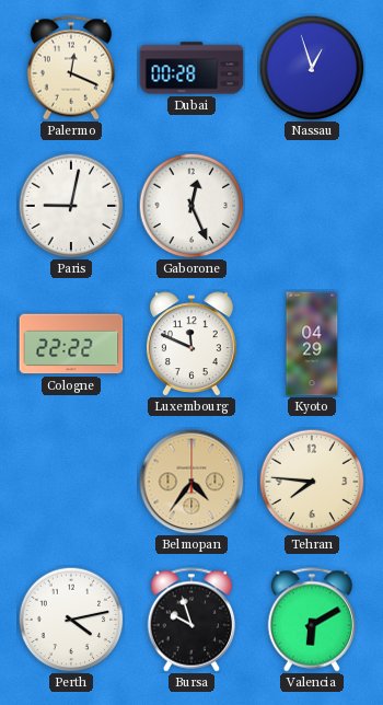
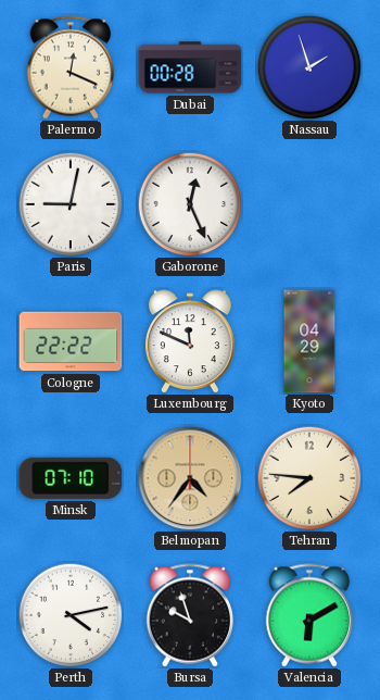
Nassau: 12:57 -> 1:57
Minsk: none -> 07:10
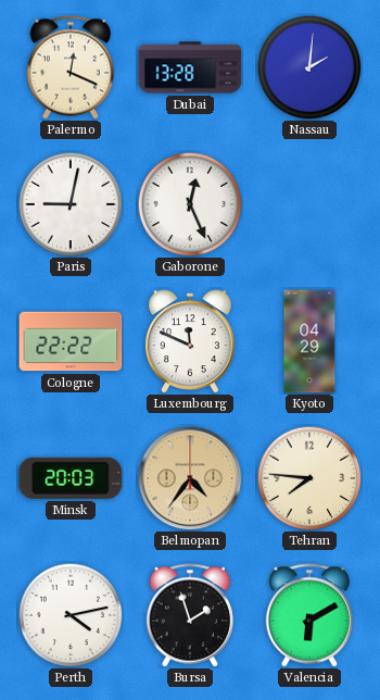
Dubai: 00:28 -> 13:28
Nassau: 1:57 -> 2:01
Minsk: 07:10 -> 20:03
Bursa: 9:57 -> 1:57
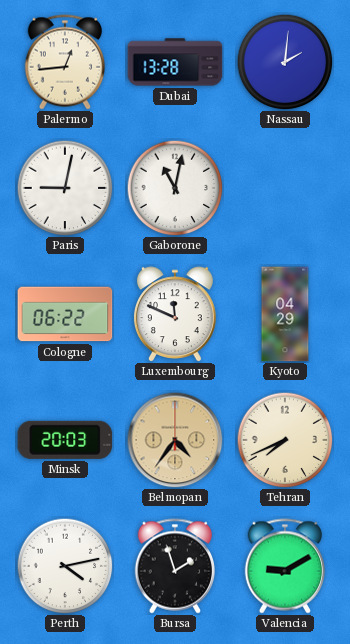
Palermo: 12:19 -> 12:44
Gaborone: 12:26 -> 11:02
Cologne: 22:22 -> 06:22
Tehran: 7:46 -> 7:41
Valencia: 6:10 -> 9:10
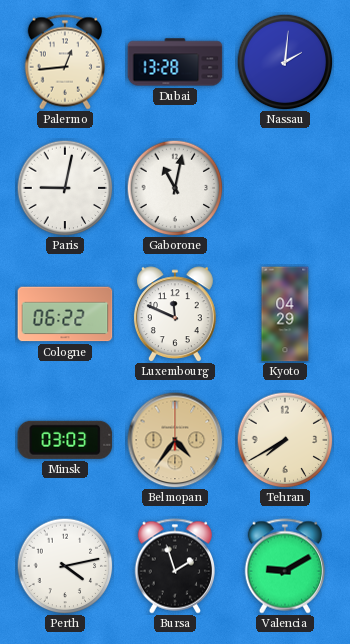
Minsk: 20:03 -> 03:03
Tehran: 7:41 -> 7:40
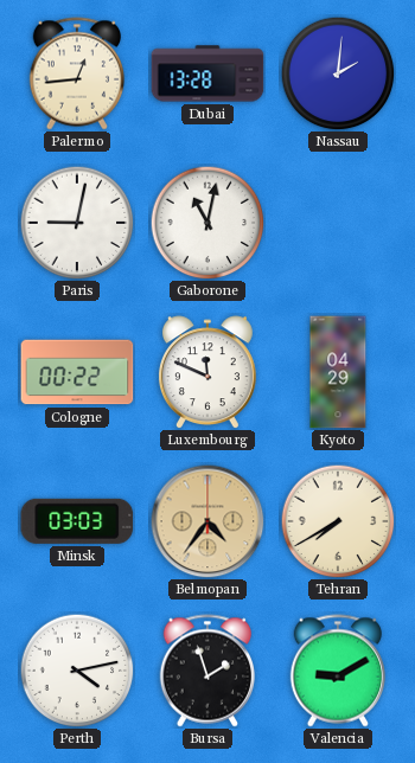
Cologne: 06:22 -> 00:22
